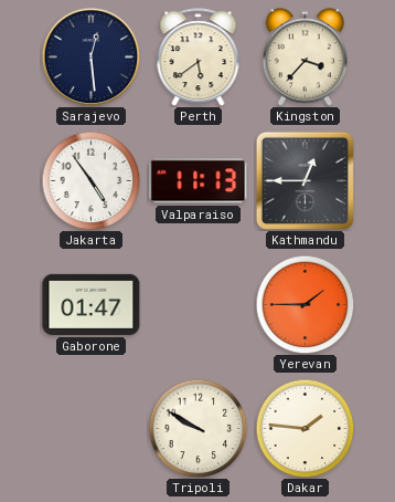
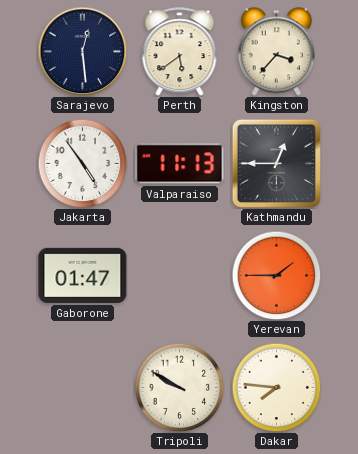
Dakar: 1:46 -> 7:46
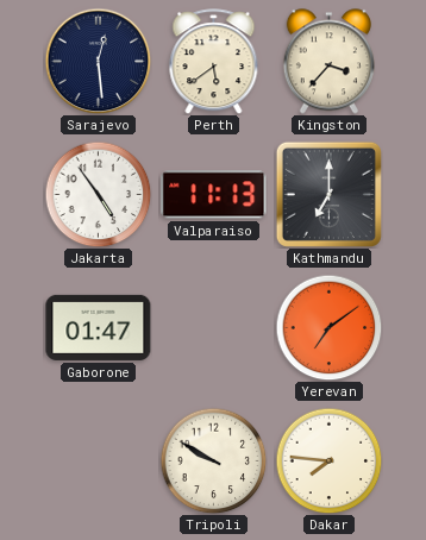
Kathmandu: 12:45 -> 7:00
Yerevan: 1:45 -> 7:09
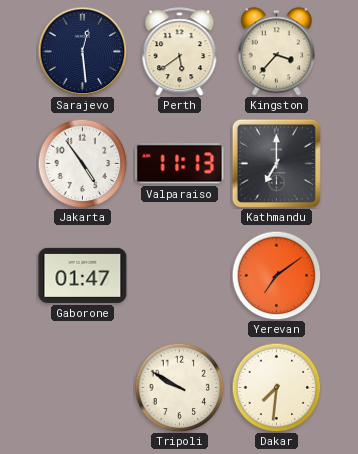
Dakar: 7:46 -> 7:31
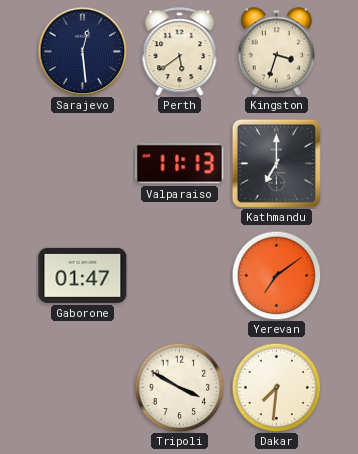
Kingston: 3:37 -> 3:33
Jakarta: 4:54 -> none
Tripoli: 9:50 -> 3:50
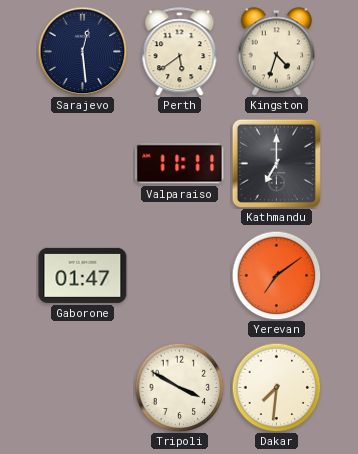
Kingston: 3:33 -> 4:33
Valparaiso: 11:13 -> 11:11
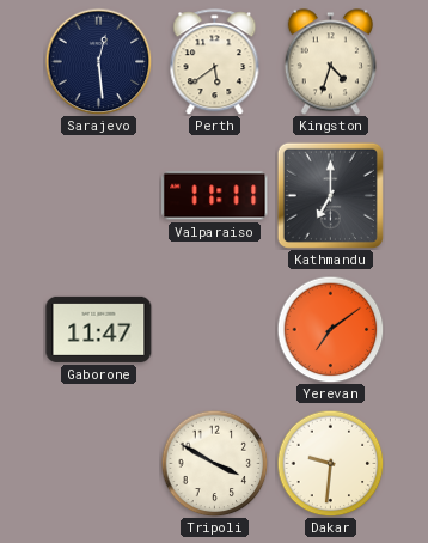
Gaborone: 01:47 -> 11:47
Dakar: 7:31 -> 9:31
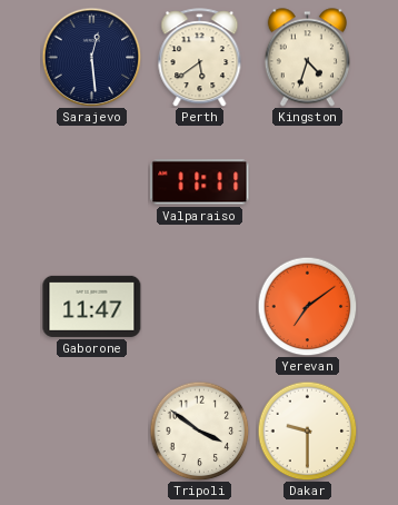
Kathmandu: 7:00 -> none
Tripoli: 3:50 -> 3:51
Dakar: 9:31 -> 9:30
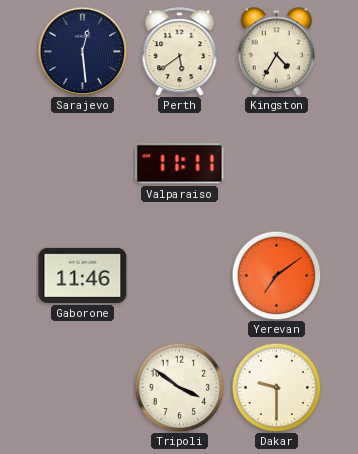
Kingston: 4:33 -> 4:35
Gaborone: 11:47 -> 11:46
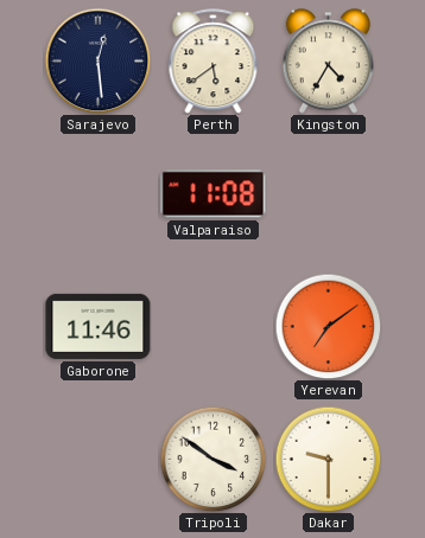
Valparaiso: 11:11 -> 11:08
